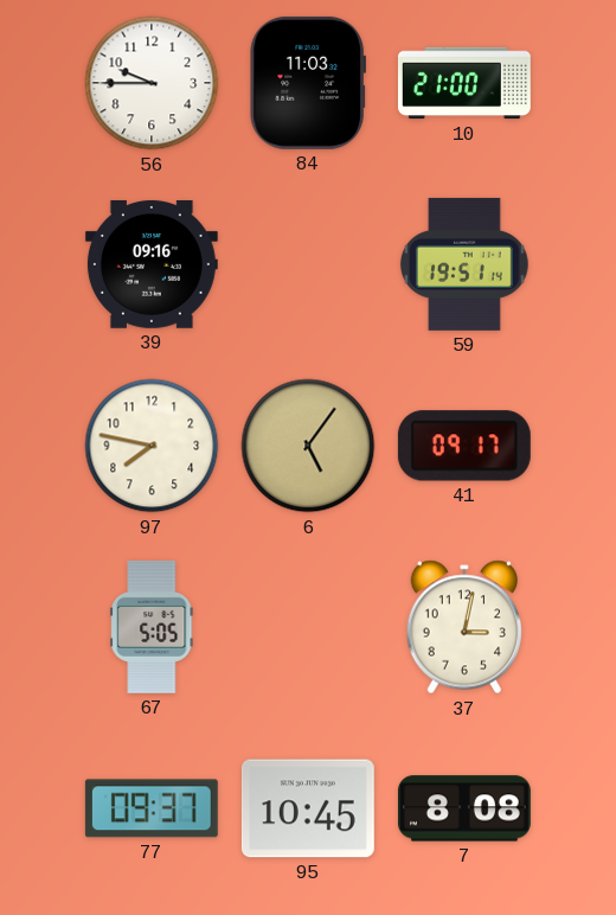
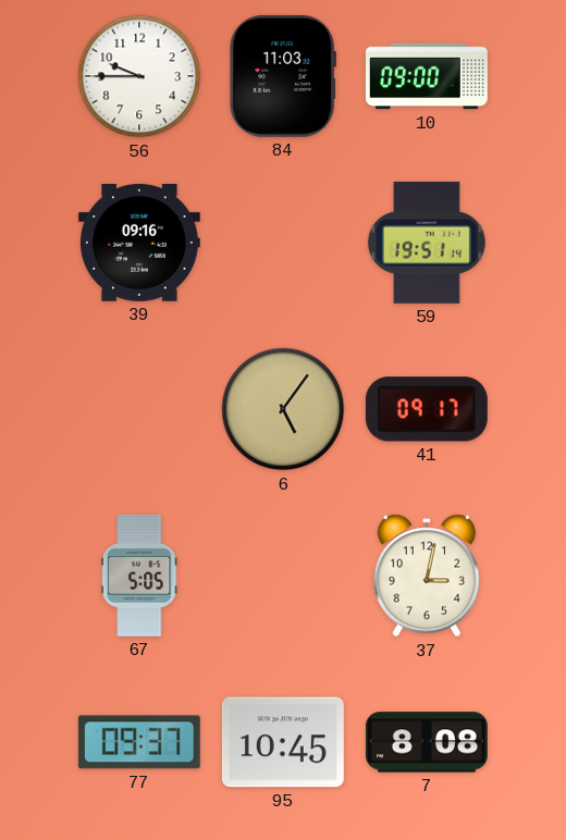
10: 21:00 -> 09:00
97: 7:47 -> none
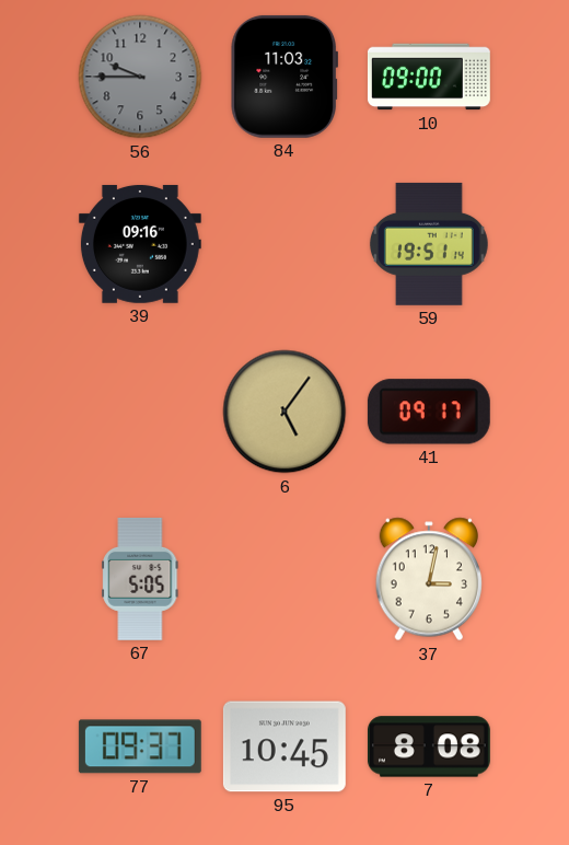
56 dial: white -> grey
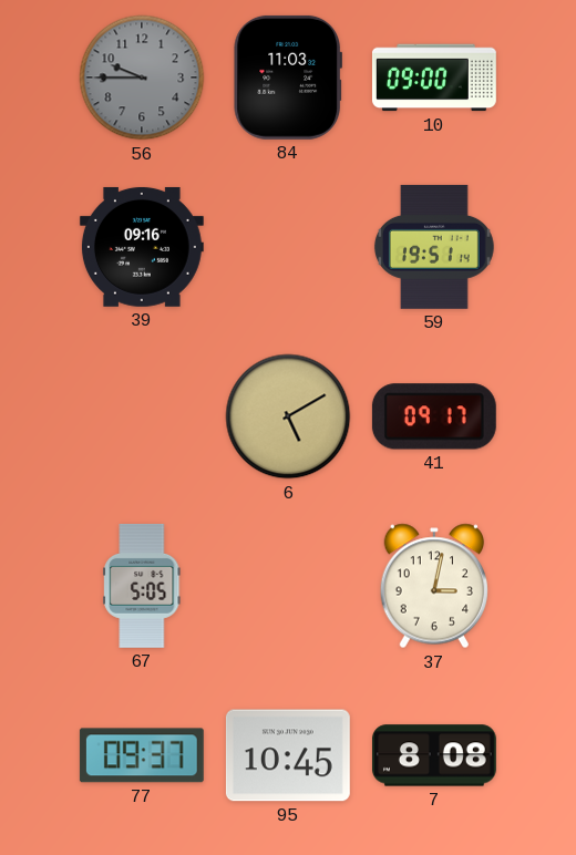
6: 5:06 -> 5:10
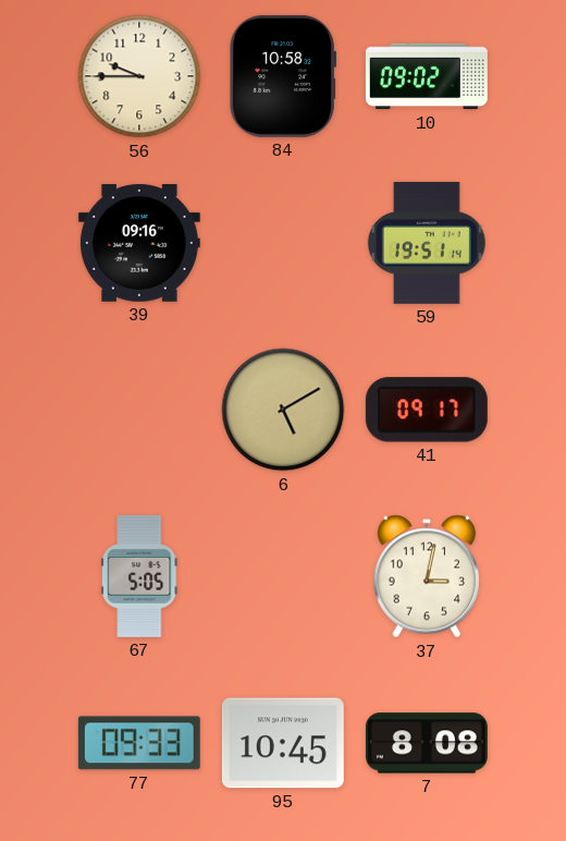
56 dial: grey -> cream
84: 11:03 -> 10:58
10: 09:00 -> 09:02
77: 09:37 -> 09:33
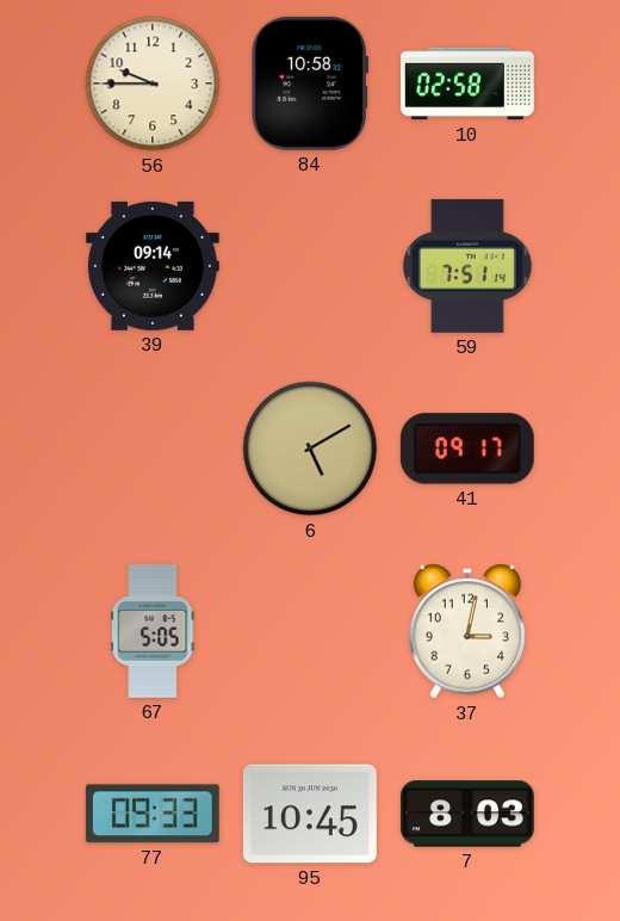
10: 09:02 -> 02:58
39: 09:16 -> 09:14
59: 19:51 -> 7:51
7: 8:08 -> 8:03
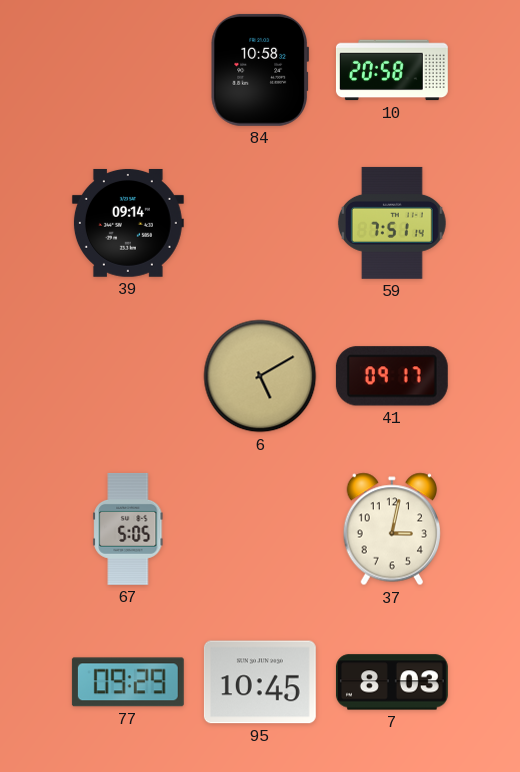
56: 9:45 -> none
10: 02:58 -> 20:58
77: 09:33 -> 09:29
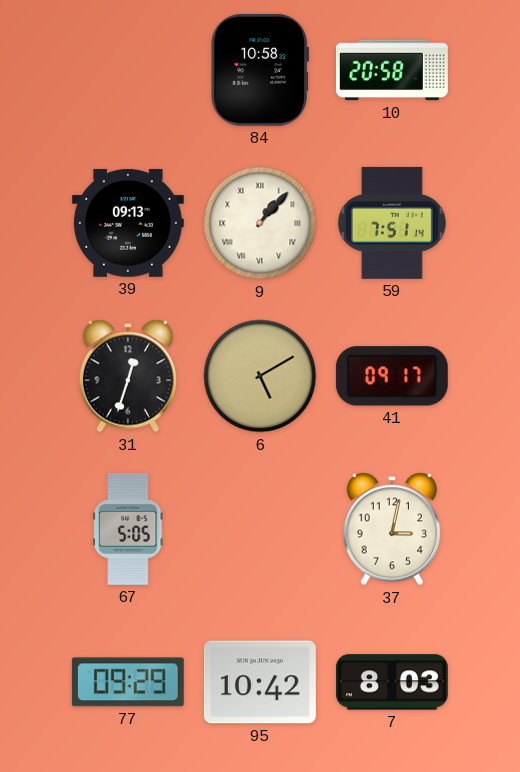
39: 09:14 -> 09:13
9: none -> 1:07
31: none -> 12:33
95: 10:45 -> 10:42
